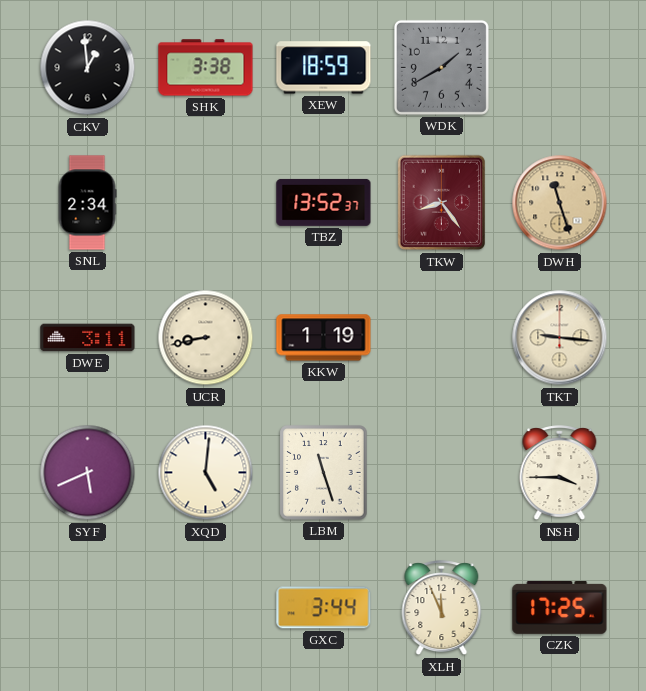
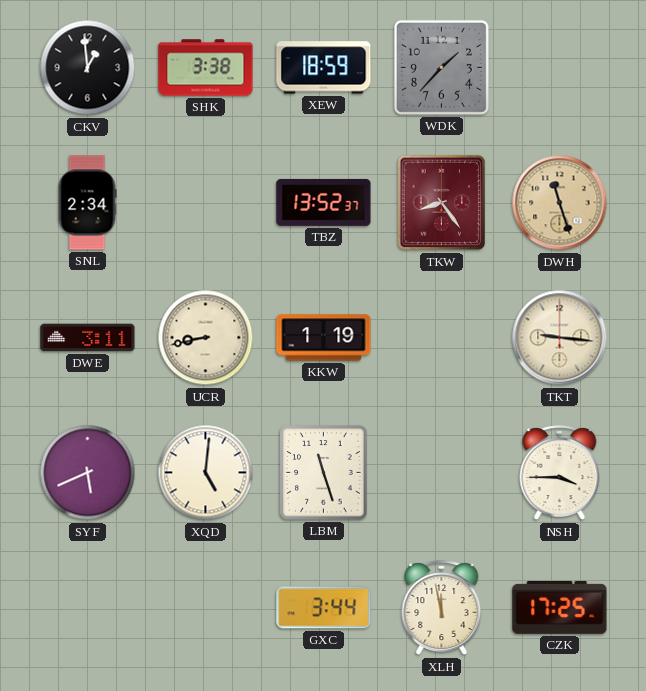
WDK: 1:40 -> 1:37
XLH: 11:56 -> 11:58
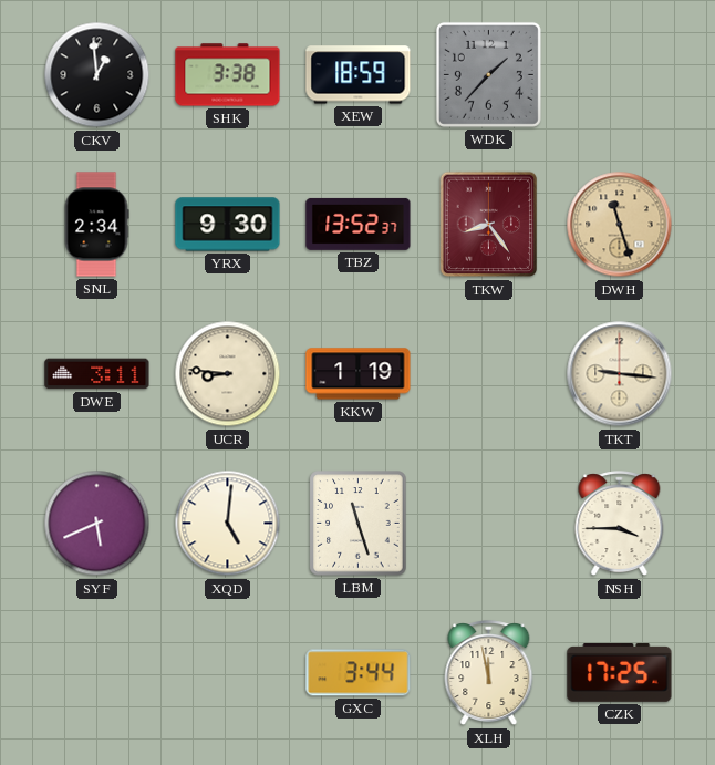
YRX: none -> 9:30
UCR: 8:43 -> 8:46
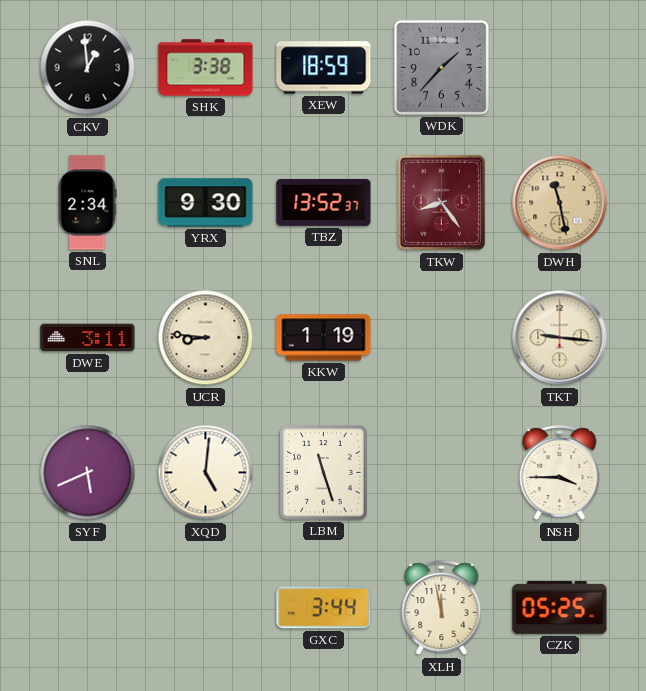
DWH: 11:27 -> 11:28
CZK: 17:25 -> 05:25
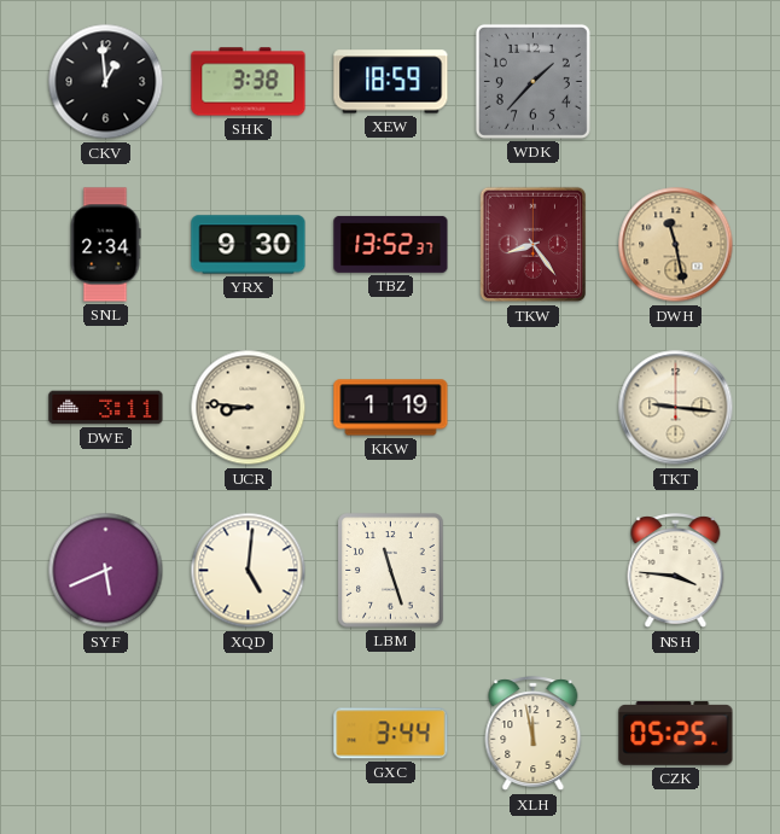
NSH: 3:45 -> 3:46
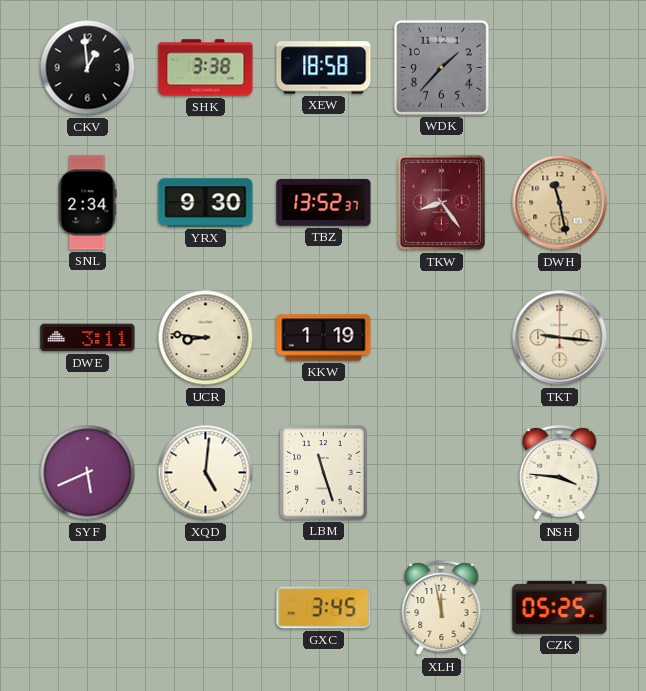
XEW: 18:59 -> 18:58
GXC: 3:44 -> 3:45
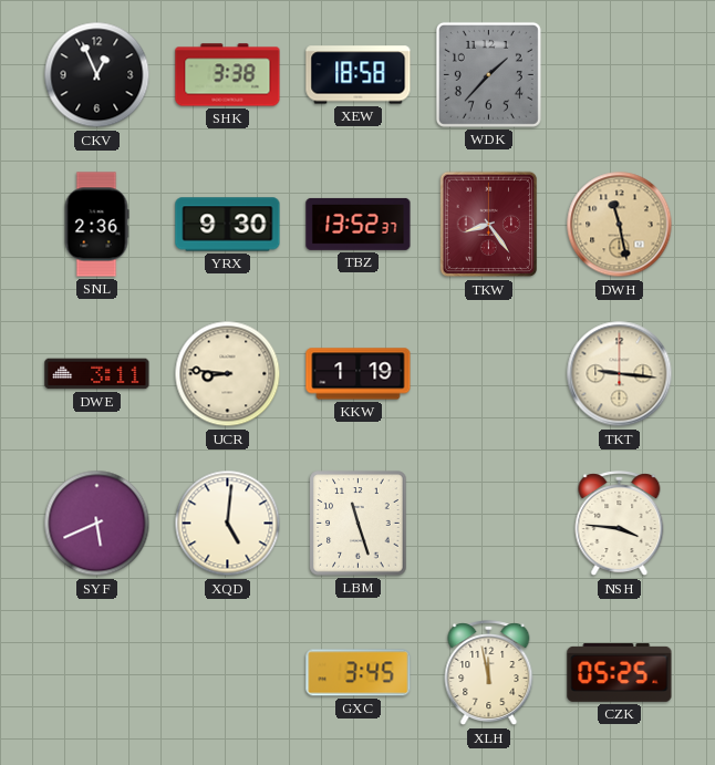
CKV: 12:59 -> 12:56
SNL: 2:34 -> 2:36
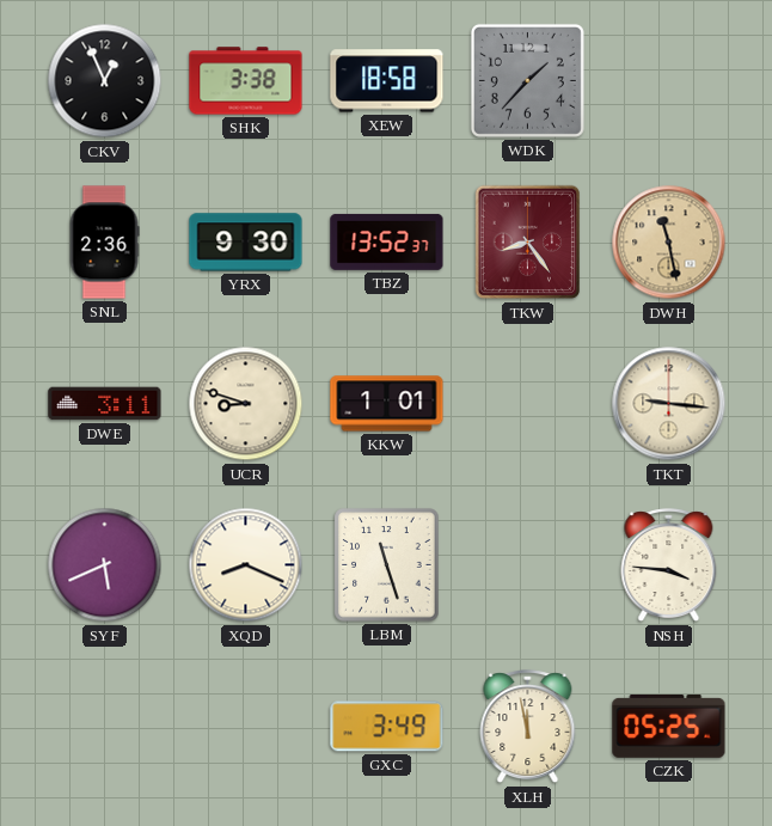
UCR: 8:46 -> 8:48
KKW: 1:19 -> 1:01
XQD: 5:01 -> 8:19
GXC: 3:45 -> 3:49
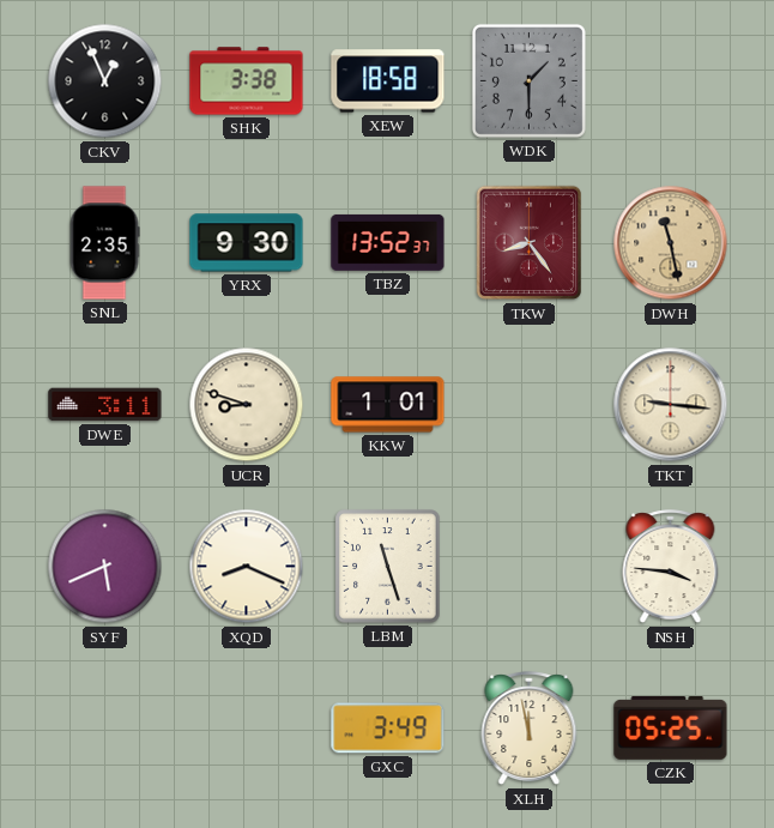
WDK: 1:37 -> 1:30
SNL: 2:36 -> 2:35
